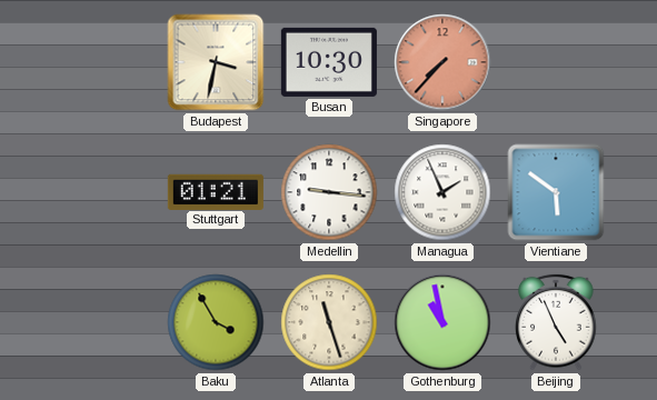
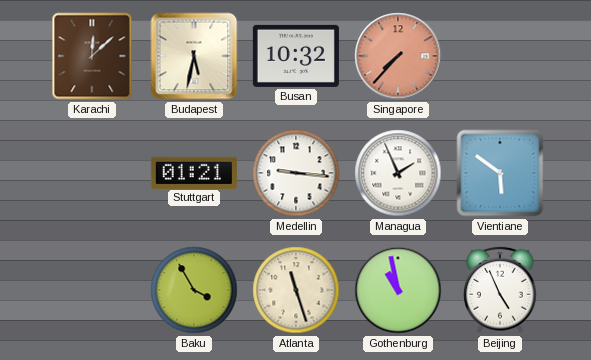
Karachi: none -> 12:08
Budapest: 3:32 -> 5:32
Busan: 10:30 -> 10:32
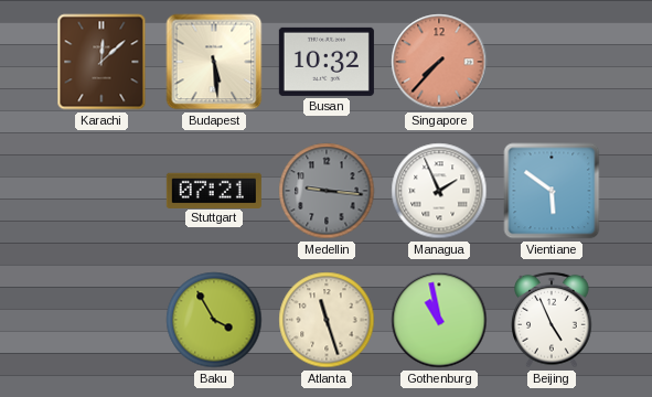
Budapest: 5:32 -> 5:29
Stuttgart: 01:21 -> 07:21
Medellin dial: white -> grey
